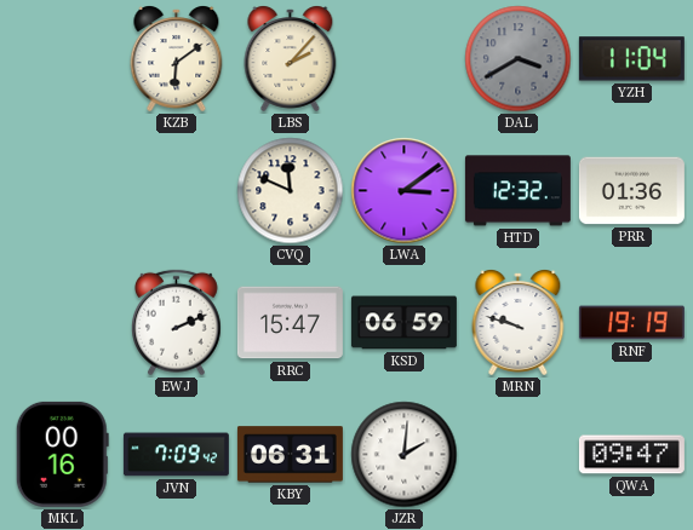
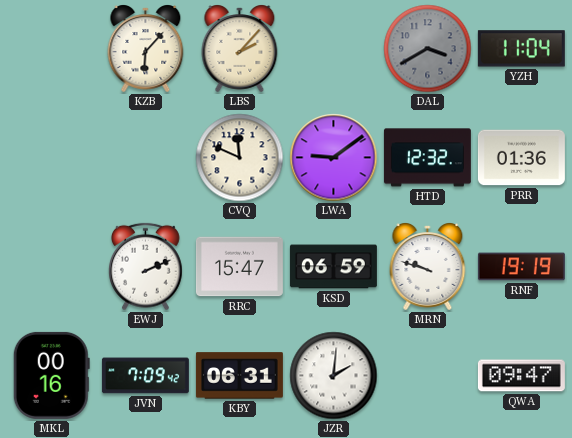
KZB: 6:09 -> 6:07
LWA: 3:09 -> 9:09
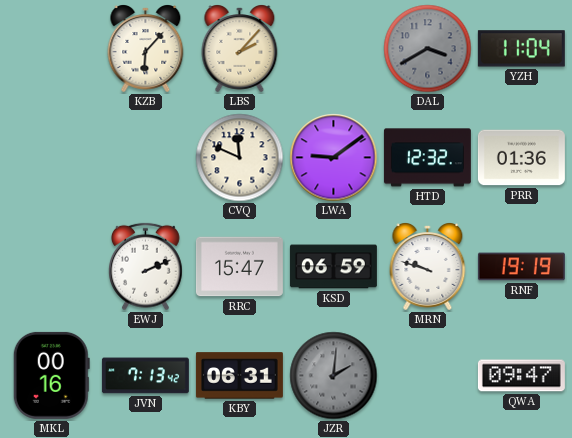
JVN: 7:09 -> 7:13
JZR dial: white -> grey
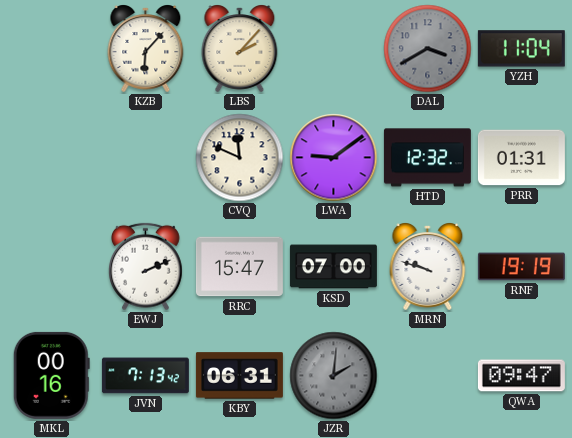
PRR: 01:36 -> 01:31
KSD: 06:59 -> 07:00
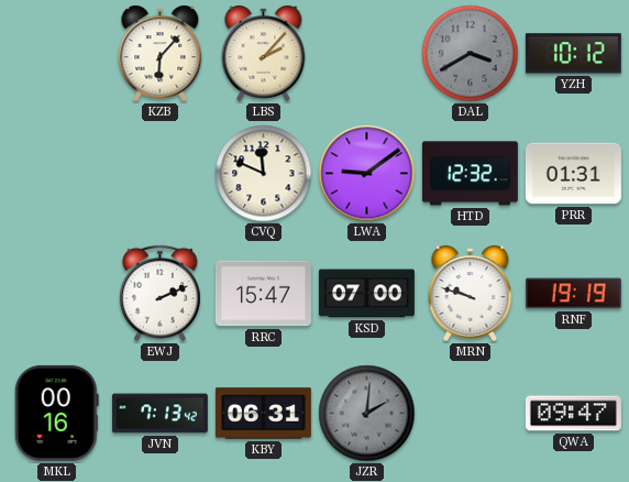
YZH: 11:04 -> 10:12
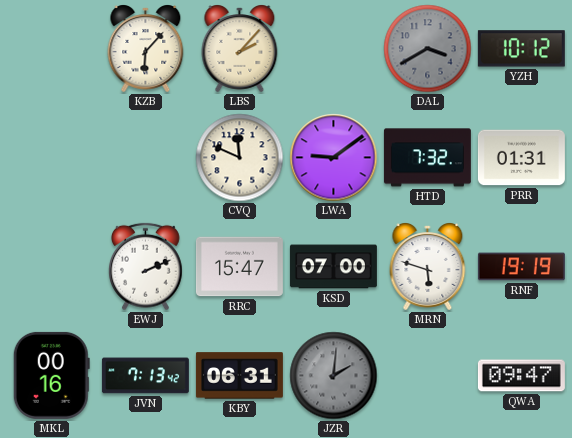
HTD: 12:32 -> 7:32
MRN: 9:48 -> 5:48
